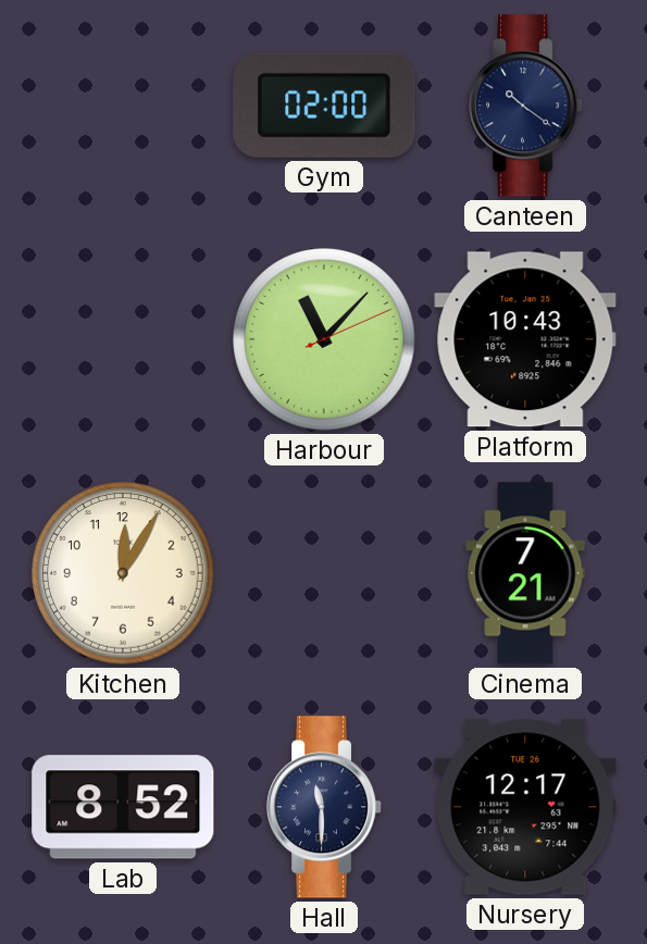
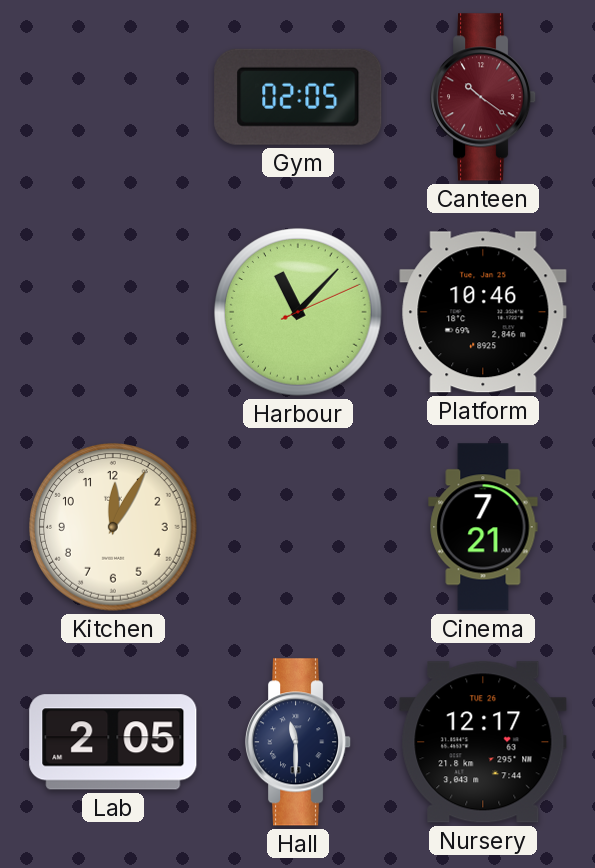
Gym: 02:00 -> 02:05
Canteen dial: navy -> burgundy
Platform: 10:43 -> 10:46
Lab: 8:52 -> 2:05
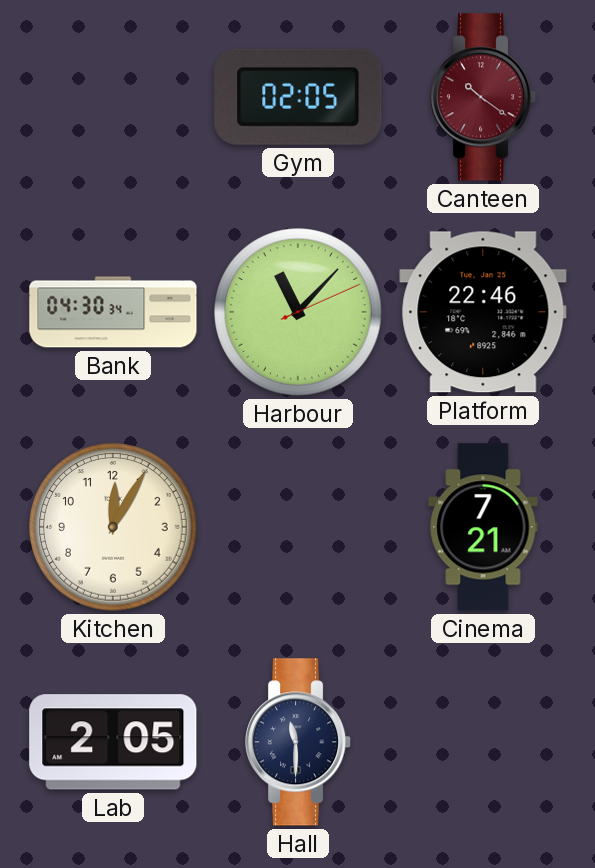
Bank: none -> 04:30
Platform: 10:46 -> 22:46
Nursery: 12:17 -> none
